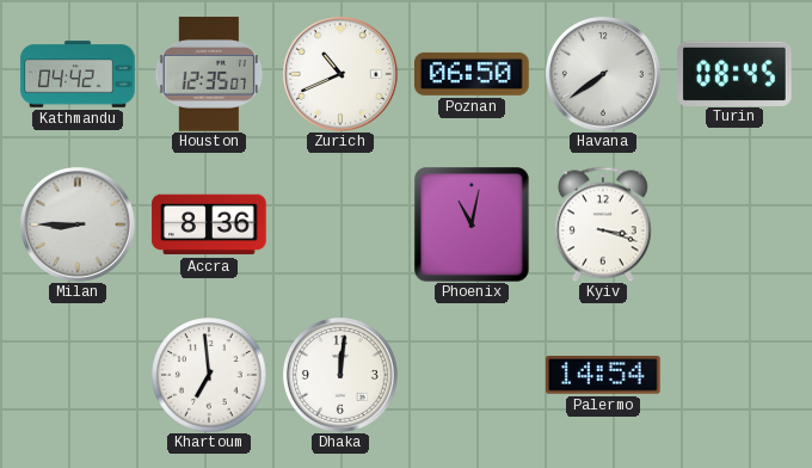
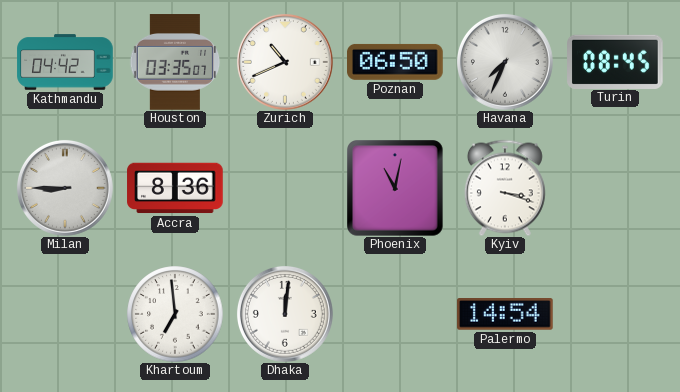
Houston: 12:35 -> 03:35
Havana: 7:39 -> 7:34
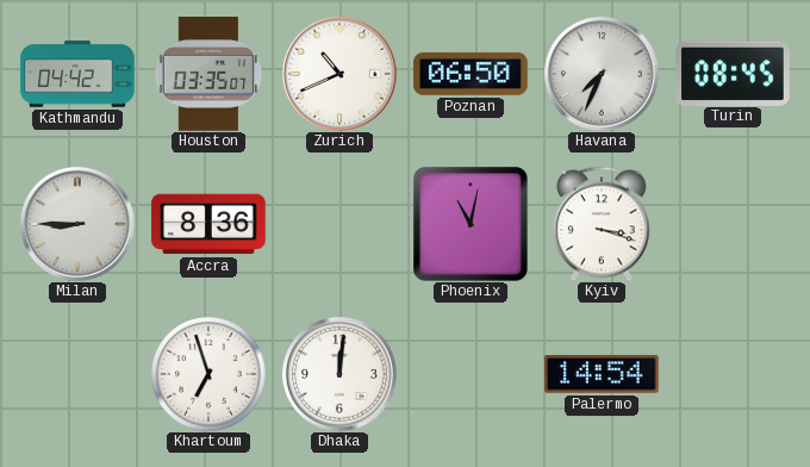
Khartoum: 6:59 -> 6:57
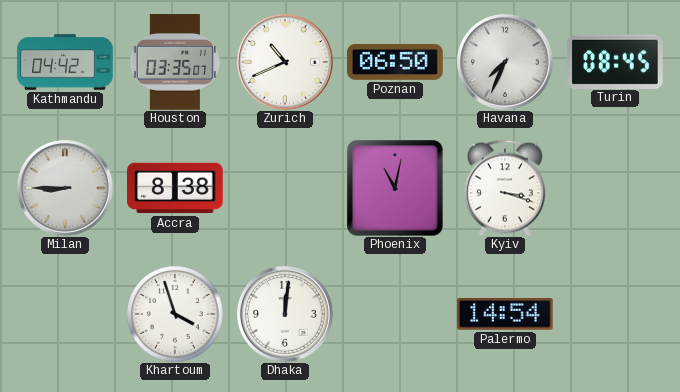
Accra: 8:36 -> 8:38
Khartoum: 6:57 -> 3:57
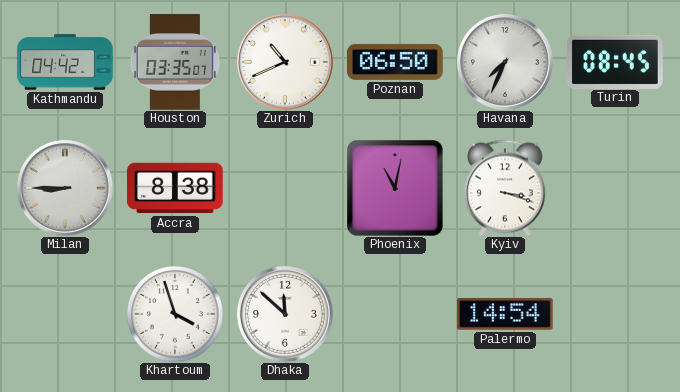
Dhaka: 12:01 -> 11:52
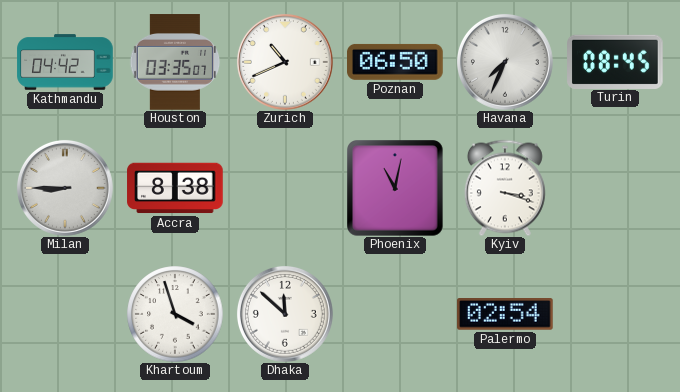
Palermo: 14:54 -> 02:54
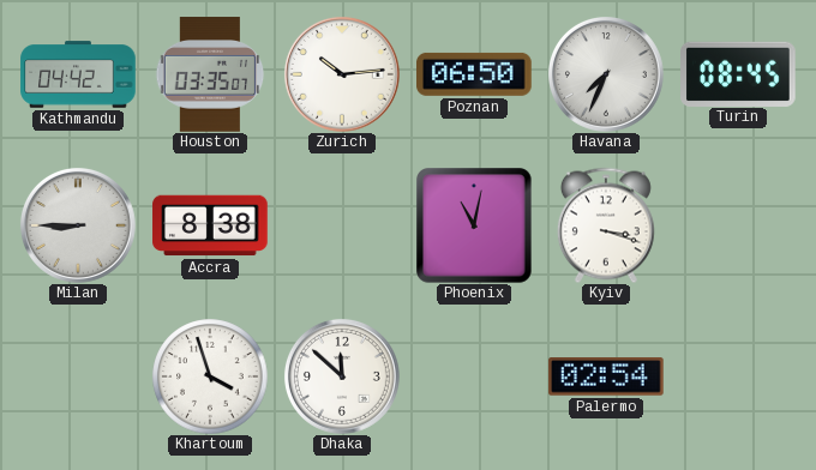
Zurich: 10:41 -> 10:14
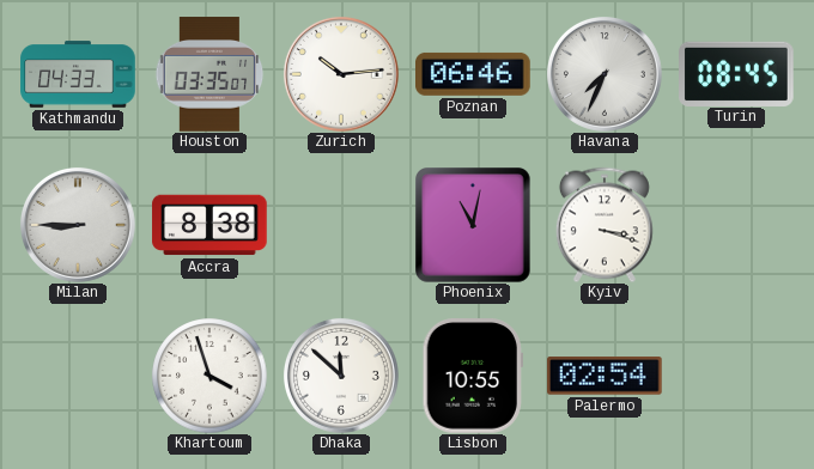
Kathmandu: 04:42 -> 04:33
Poznan: 06:50 -> 06:46
Lisbon: none -> 10:55
